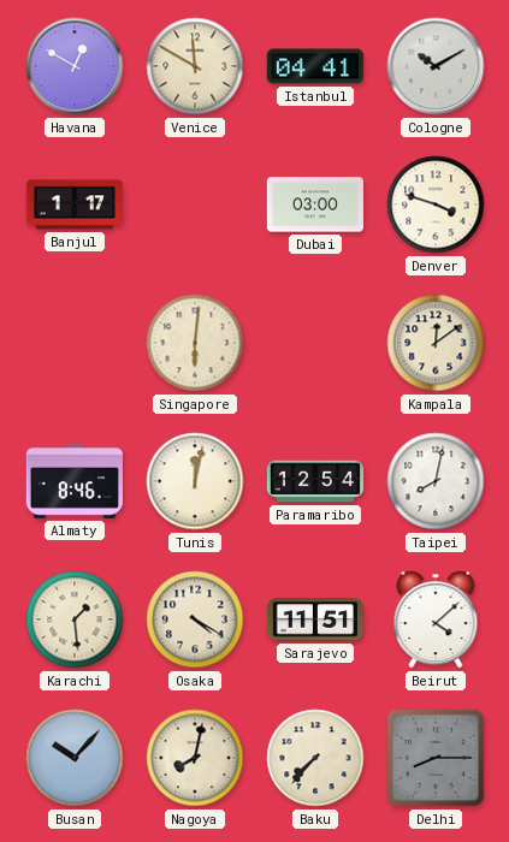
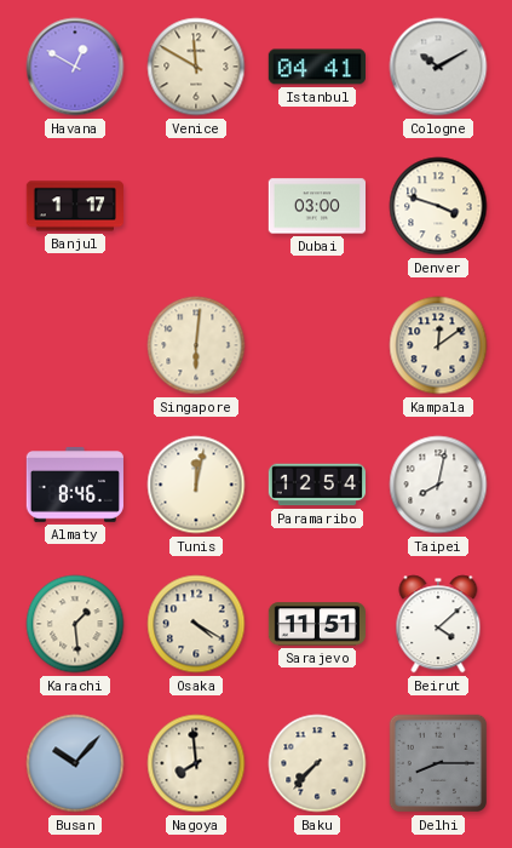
Nagoya: 8:02 -> 7:59
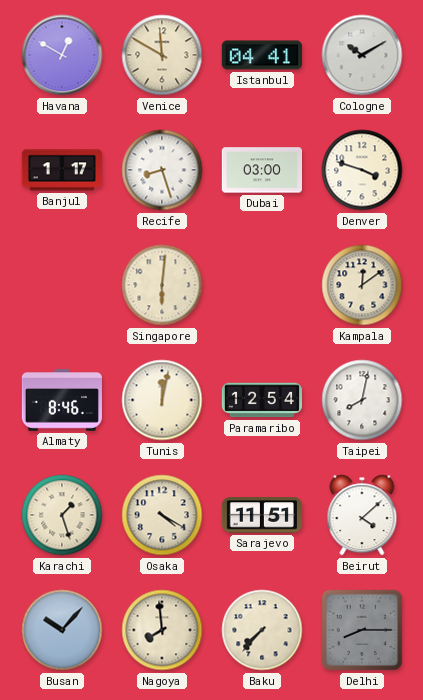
Recife: none -> 8:27
Karachi: 1:29 -> 1:27
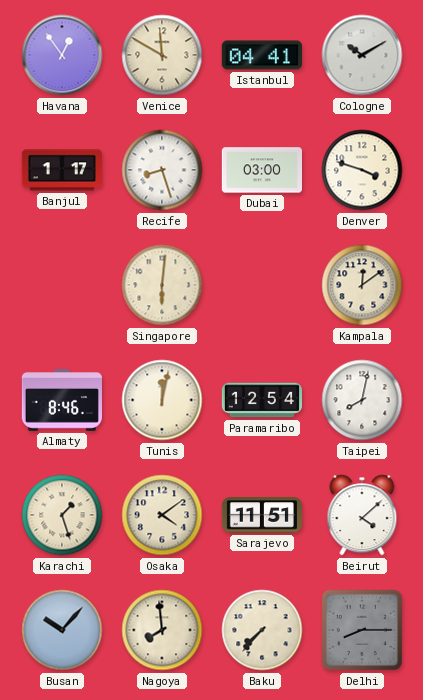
Havana: 12:50 -> 12:54
Osaka: 4:20 -> 4:09
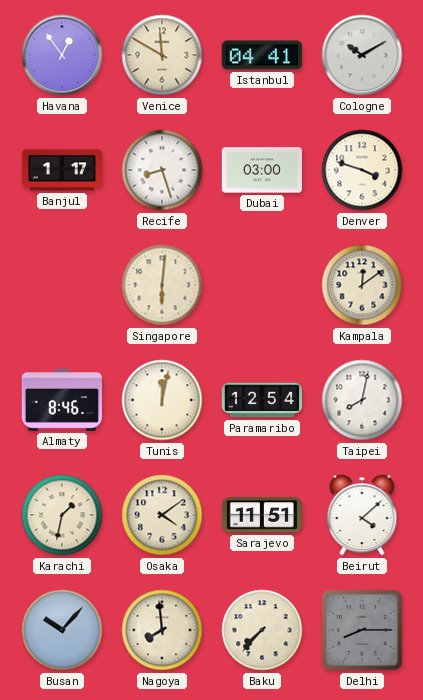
Karachi: 1:27 -> 1:32
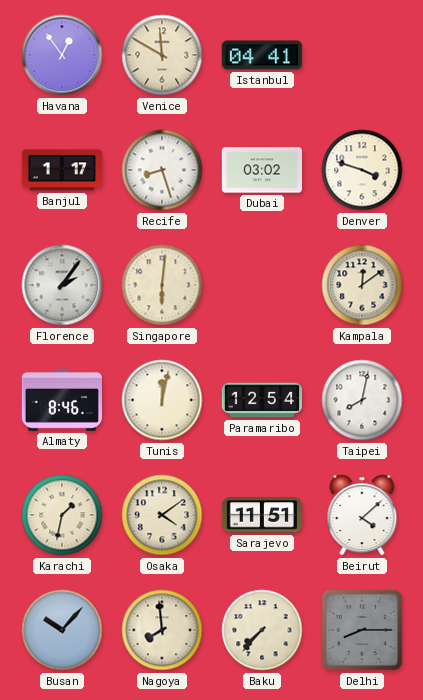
Cologne: 10:10 -> none
Dubai: 03:00 -> 03:02
Florence: none -> 2:06
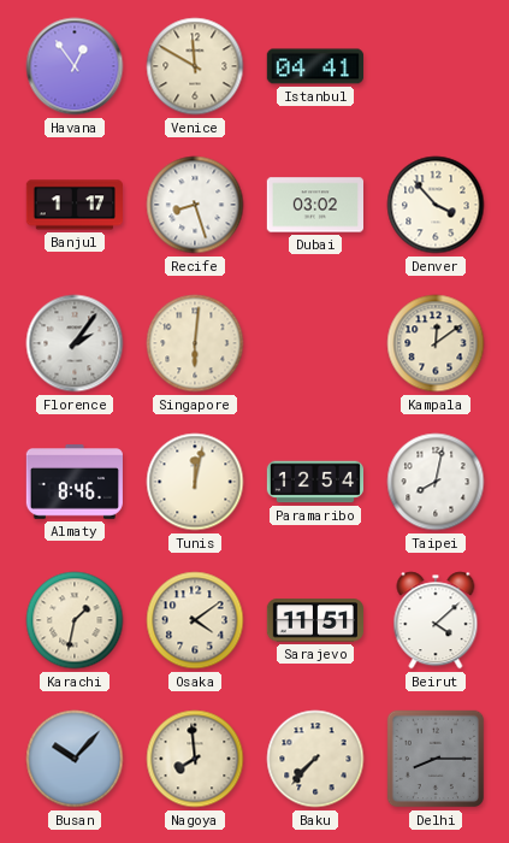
Denver: 3:48 -> 3:53
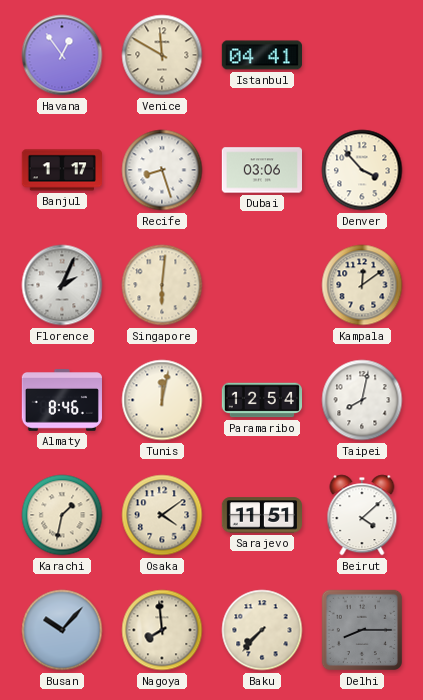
Dubai: 03:02 -> 03:06
Florence: 2:06 -> 2:04
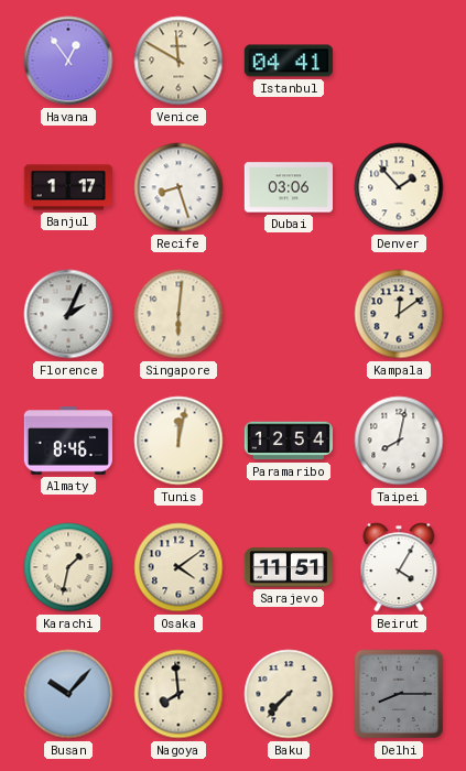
Denver: 3:53 -> 1:53
Beirut: 4:08 -> 4:05
